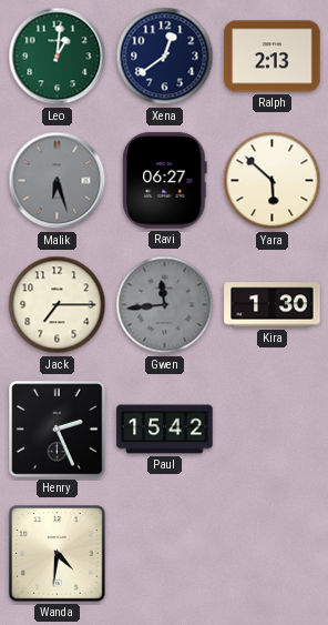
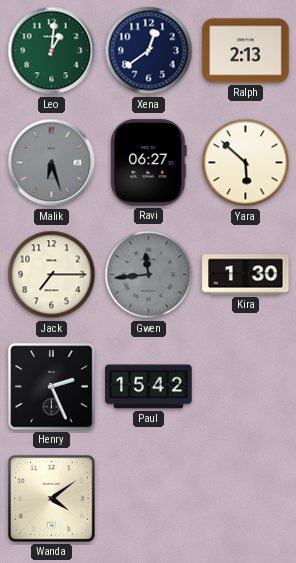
Wanda: 4:31 -> 4:09
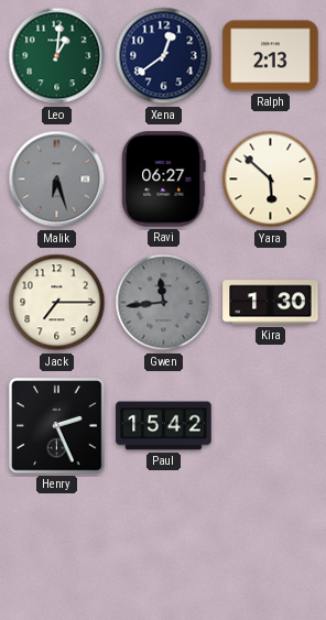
Wanda: 4:09 -> none
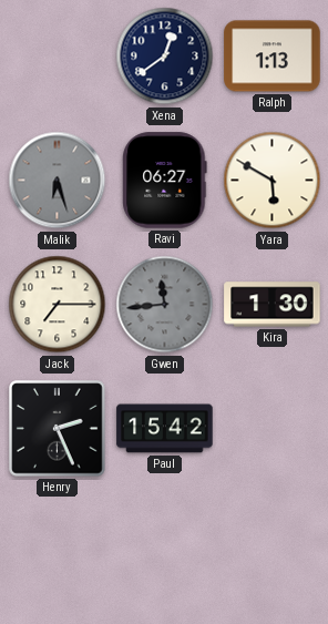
Leo: 1:01 -> none
Ralph: 2:13 -> 1:13
Yara: 5:52 -> 5:50
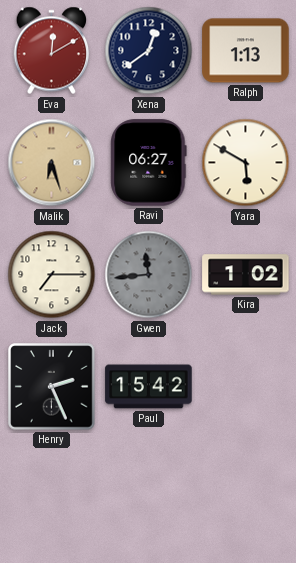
Eva: none -> 12:10
Malik dial: grey -> champagne
Kira: 1:30 -> 1:02
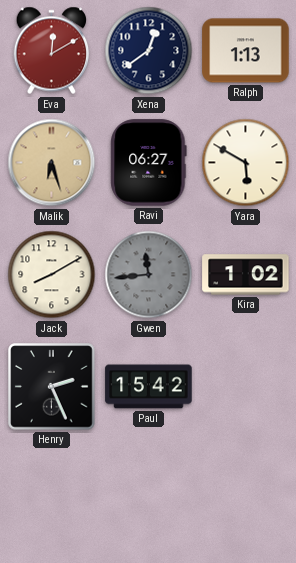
Jack: 7:15 -> 8:10
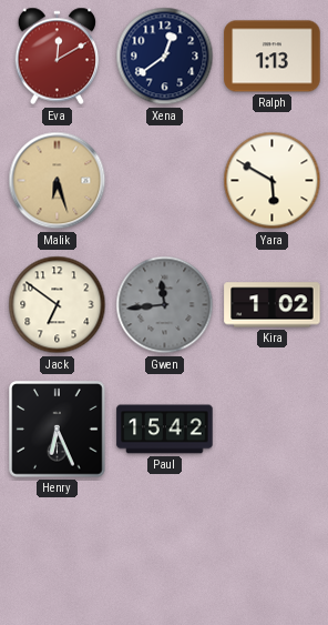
Ravi: 06:27 -> none
Jack: 8:10 -> 6:51
Henry: 2:26 -> 6:26
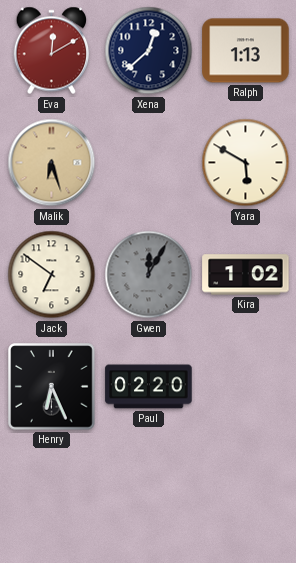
Xena: 12:39 -> 12:38
Gwen: 11:44 -> 12:05
Paul: 15:42 -> 02:20
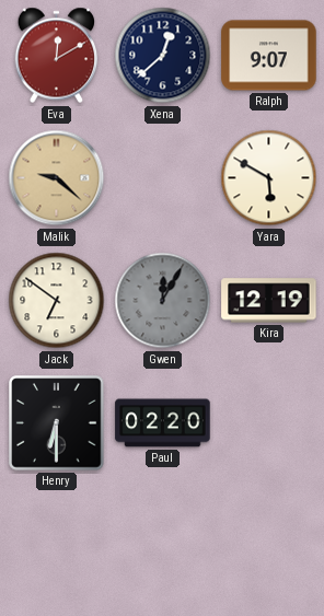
Ralph: 1:13 -> 9:07
Malik: 6:27 -> 9:22
Kira: 1:02 -> 12:19
Henry: 6:26 -> 6:30
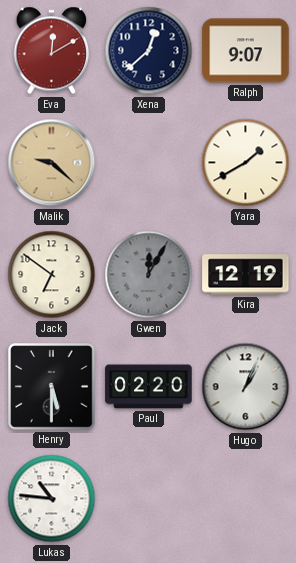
Yara: 5:50 -> 1:40
Henry: 6:30 -> 5:30
Hugo: none -> 1:04
Lukas: none -> 10:46
